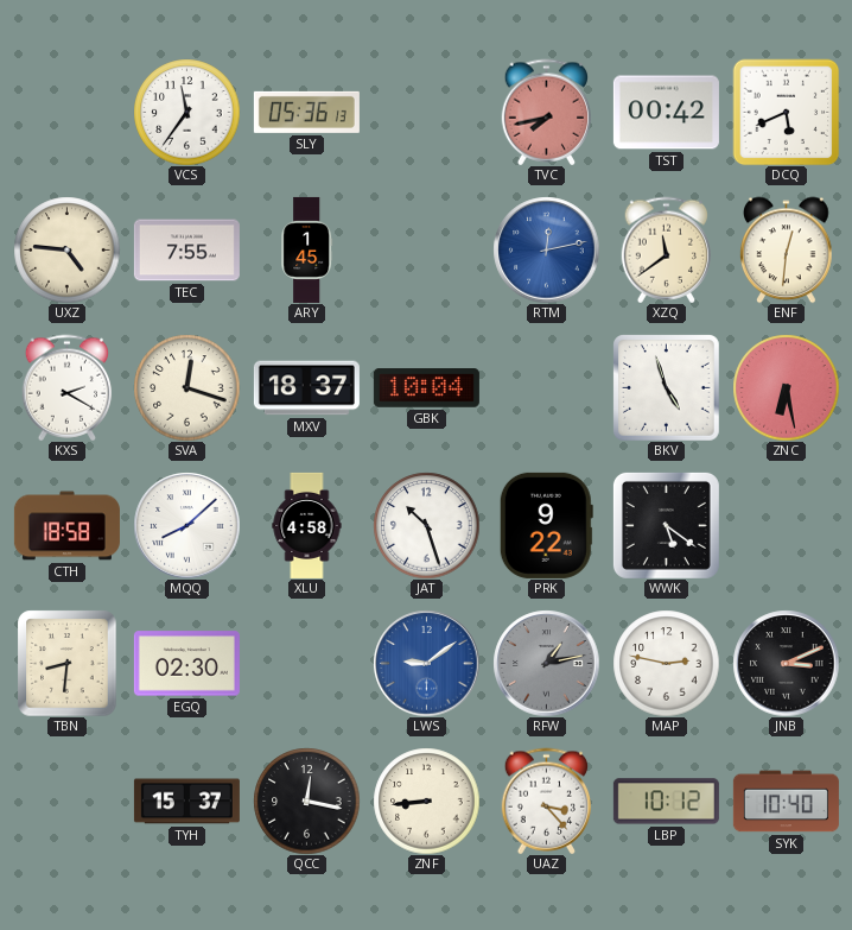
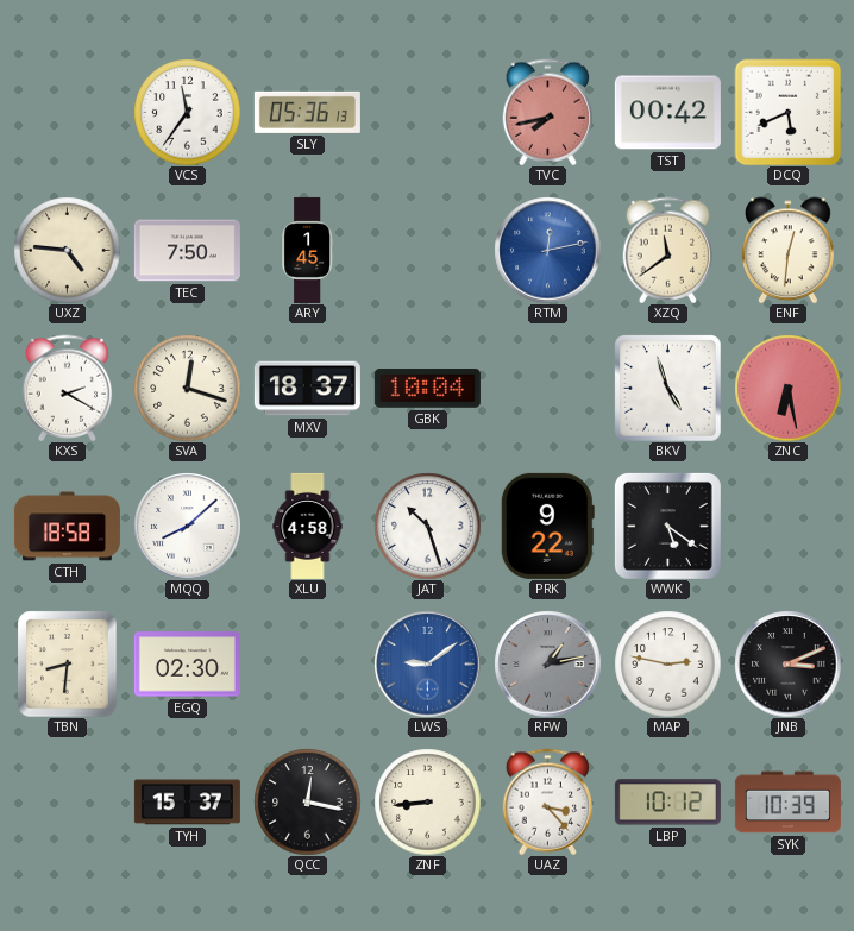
TEC: 7:55 -> 7:50
SYK: 10:40 -> 10:39
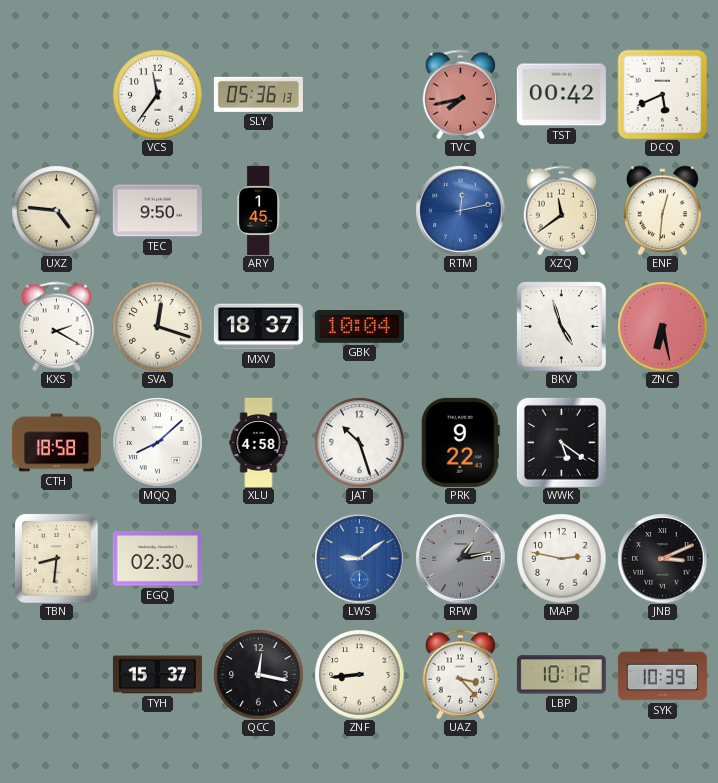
TEC: 7:50 -> 9:50
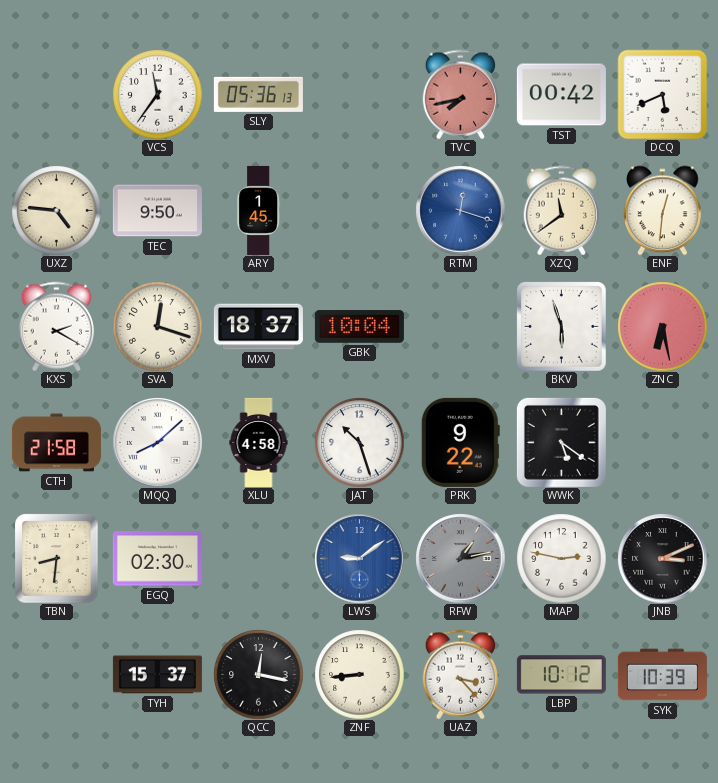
RTM: 12:13 -> 12:18
BKV: 4:57 -> 5:57
CTH: 18:58 -> 21:58
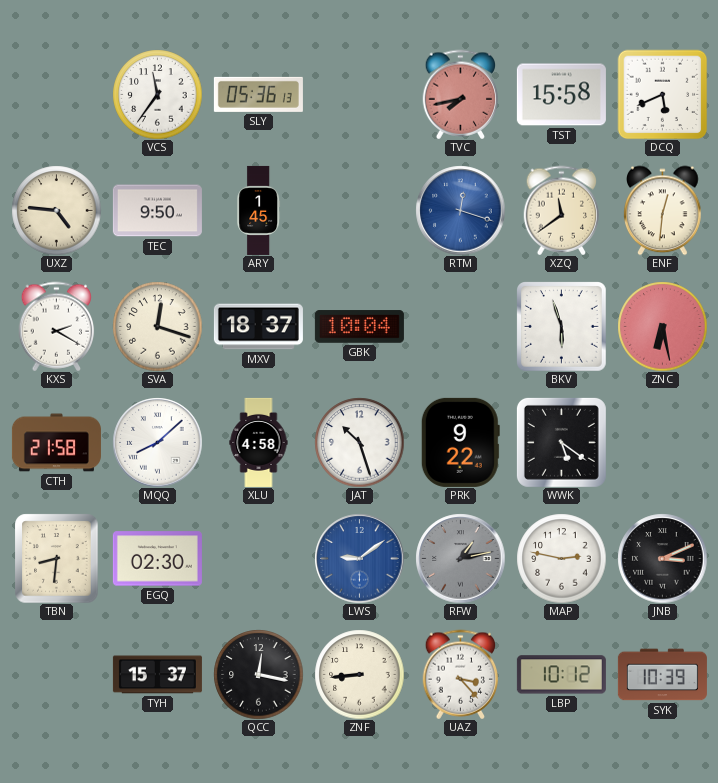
TST: 00:42 -> 15:58
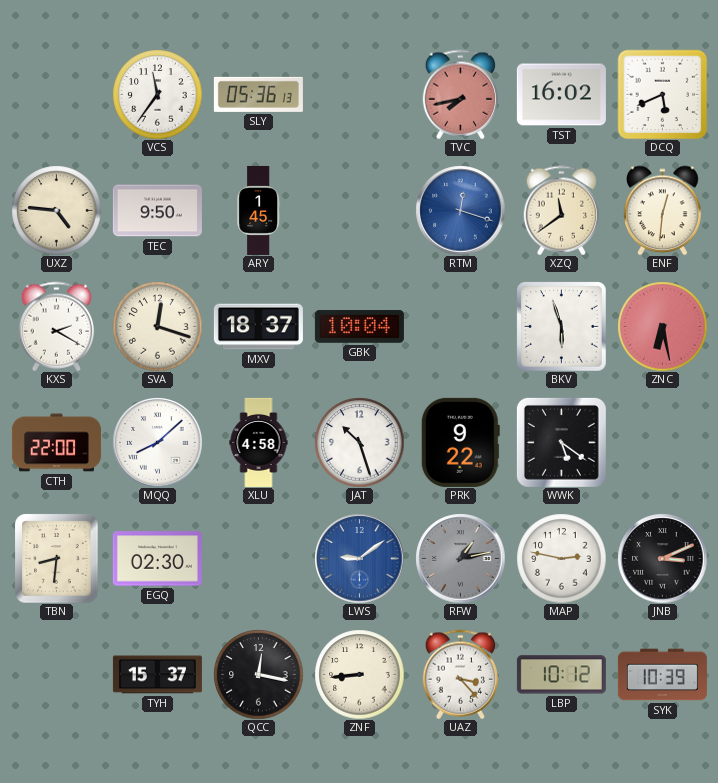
TST: 15:58 -> 16:02
CTH: 21:58 -> 22:00
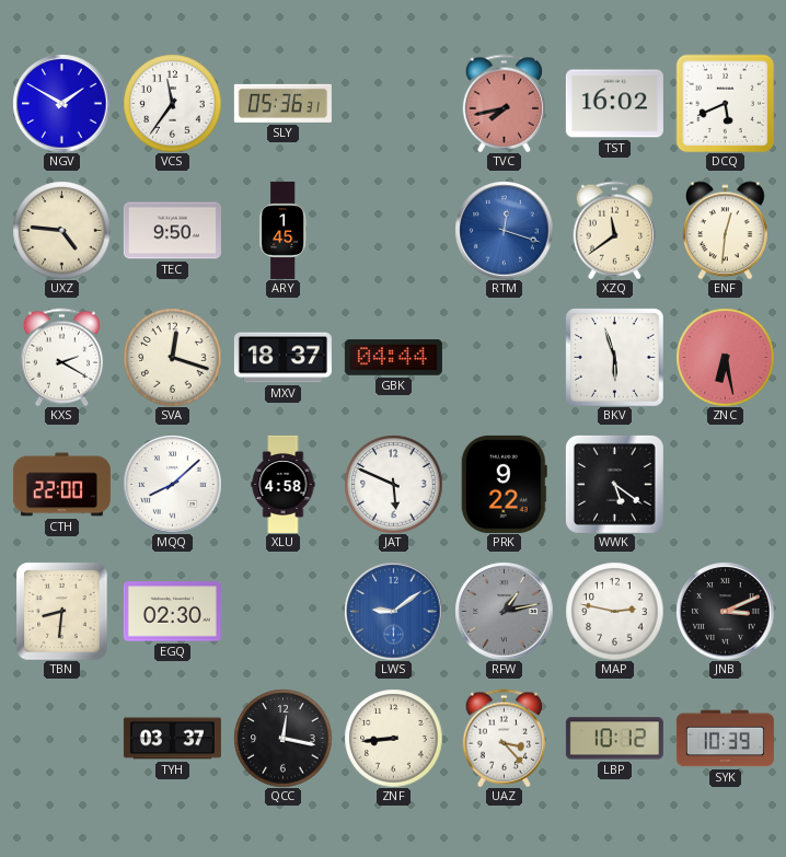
NGV: none -> 1:50
SLY: 05:36:13 -> 05:36:31
GBK: 10:04 -> 04:44
JAT: 10:27 -> 5:49
TYH: 15:37 -> 03:37
